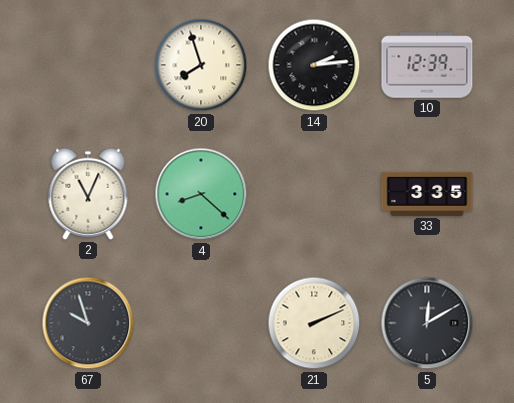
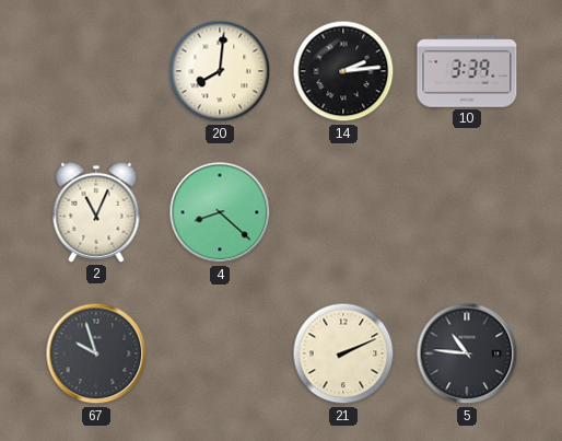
20: 7:57 -> 8:01
10: 12:39 -> 3:39
33: 3:35 -> none
5: 12:10 -> 10:46
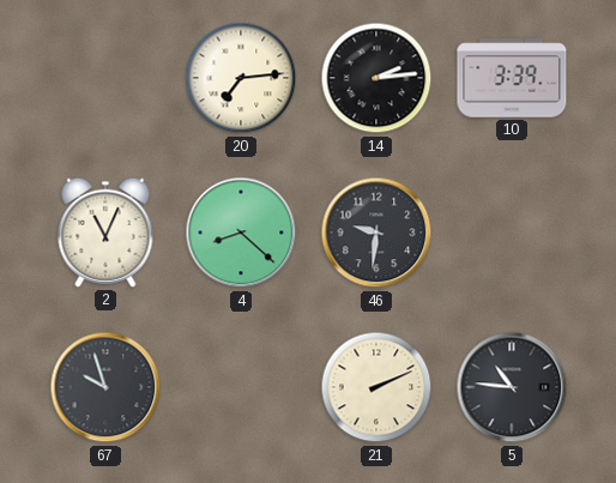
20: 8:01 -> 7:14
46: none -> 9:31
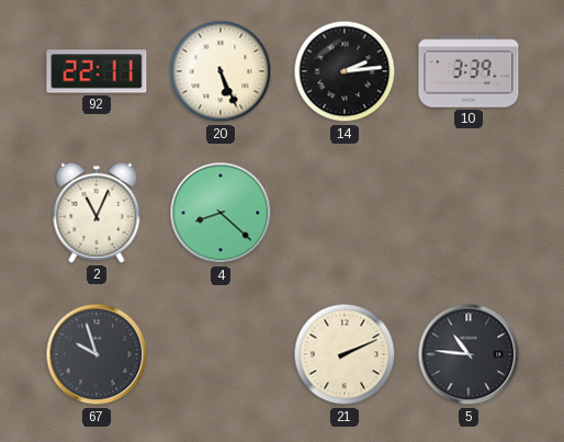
92: none -> 22:11
20: 7:14 -> 5:26
46: 9:31 -> none
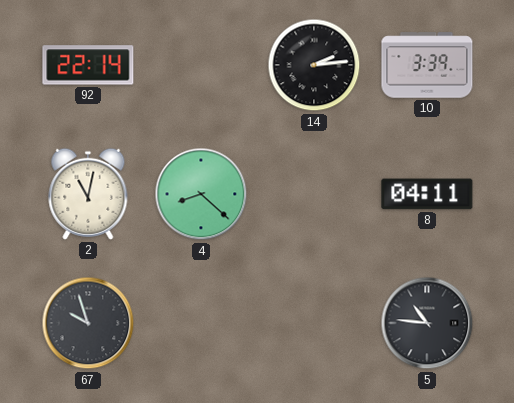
92: 22:11 -> 22:14
20: 5:26 -> none
2: 11:04 -> 11:02
8: none -> 04:11
21: 2:11 -> none
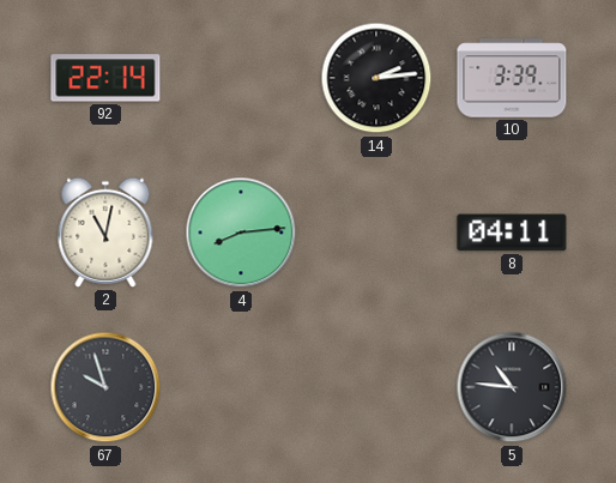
4: 8:22 -> 8:14
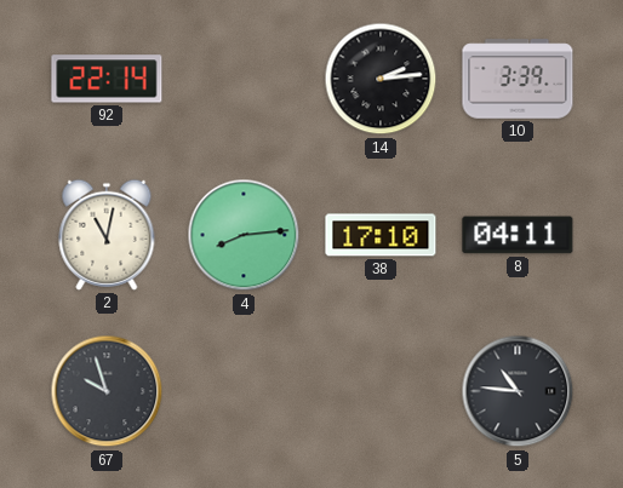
38: none -> 17:10
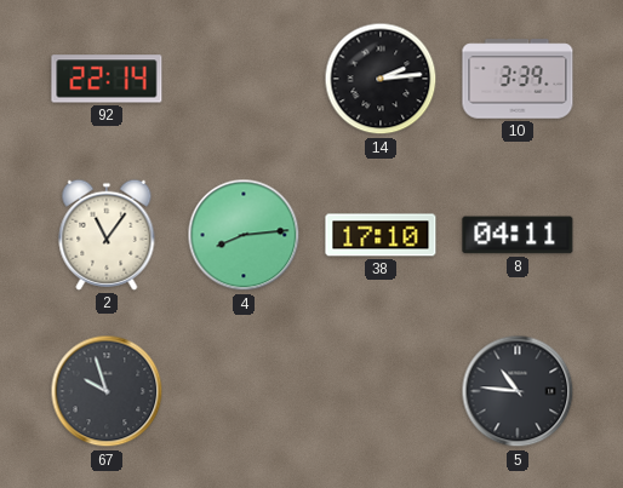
2: 11:02 -> 11:06
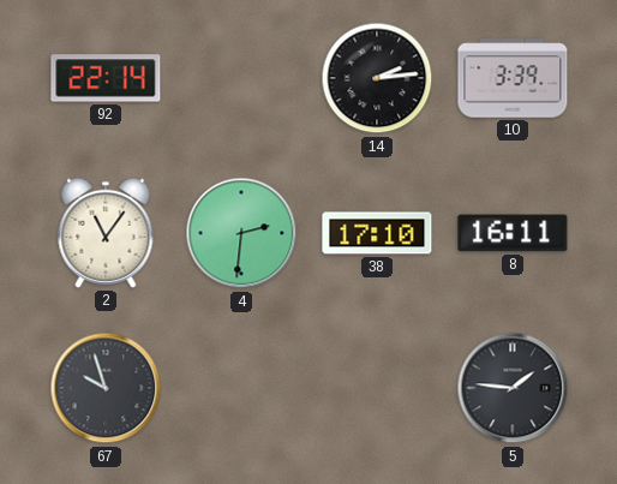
4: 8:14 -> 2:31
8: 04:11 -> 16:11
5: 10:46 -> 1:46
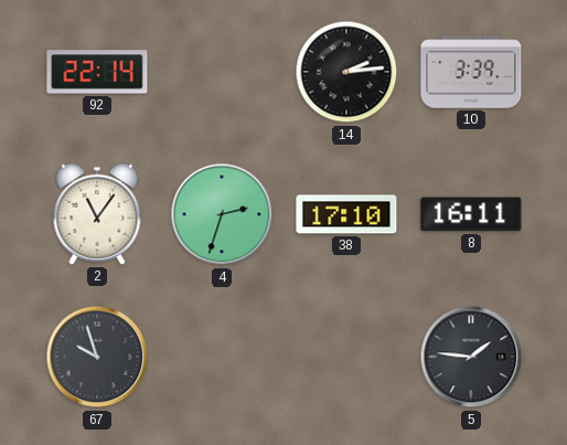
4: 2:31 -> 2:33
